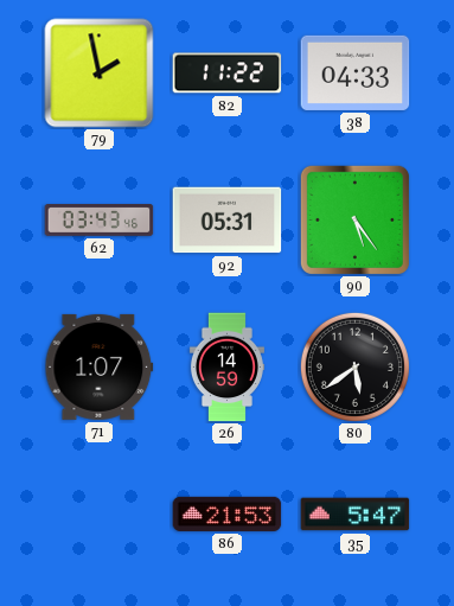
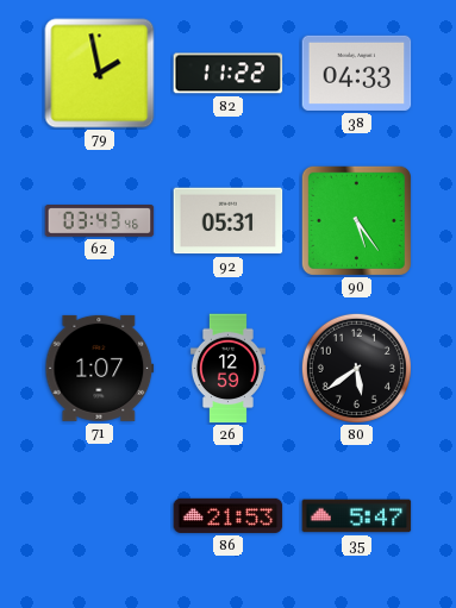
26: 14:59 -> 12:59
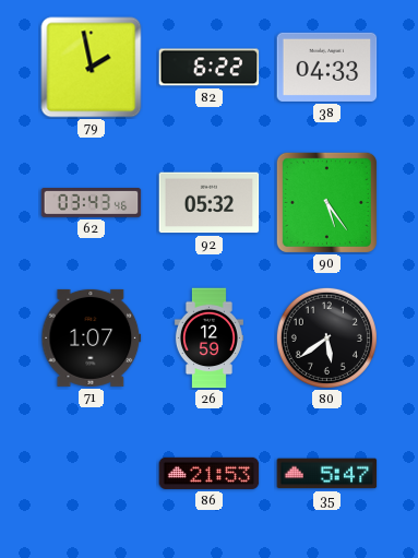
82: 11:22 -> 6:22
92: 05:31 -> 05:32
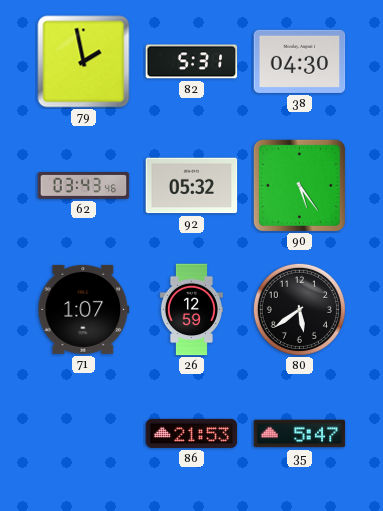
82: 6:22 -> 5:31
38: 04:33 -> 04:30
